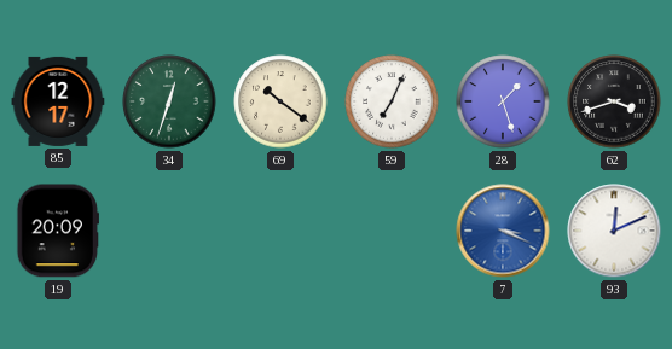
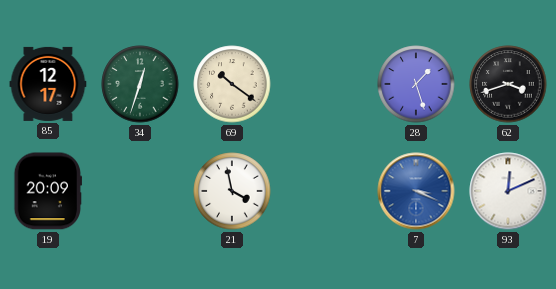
59: 7:04 -> none
21: none -> 3:58
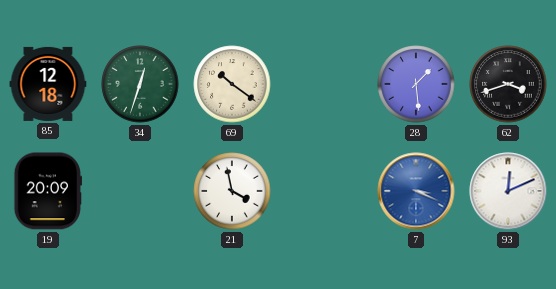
85: 12:17 -> 12:18
28: 1:27 -> 1:29
